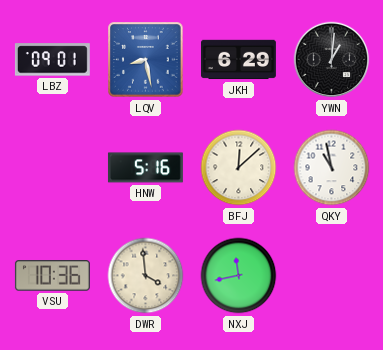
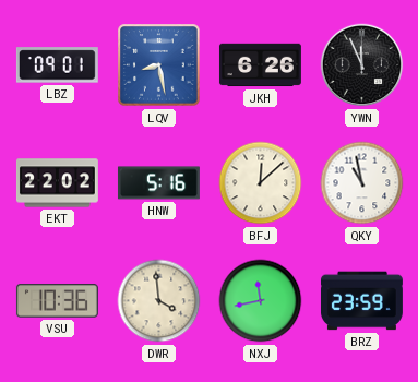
JKH: 6:29 -> 6:26
YWN: 1:01 -> 11:56
EKT: none -> 22:02
BRZ: none -> 23:59
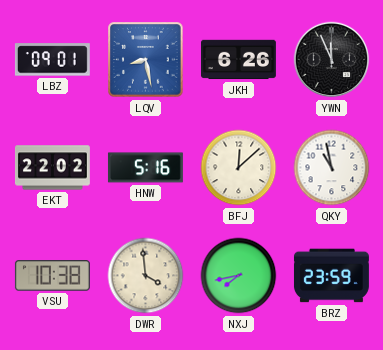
VSU: 10:36 -> 10:38
NXJ: 11:43 -> 7:43
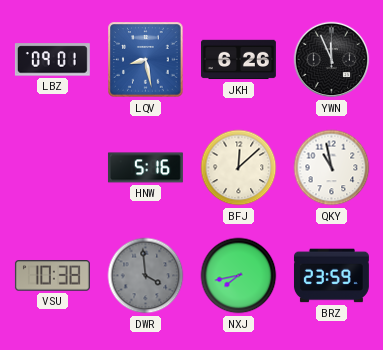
EKT: 22:02 -> none
DWR dial: cream -> grey
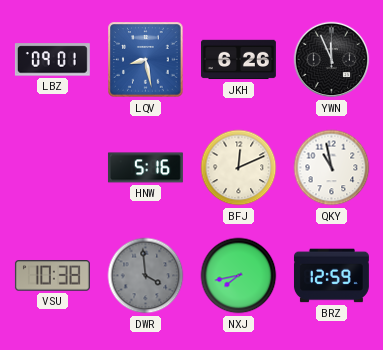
BFJ: 12:08 -> 12:11
BRZ: 23:59 -> 12:59
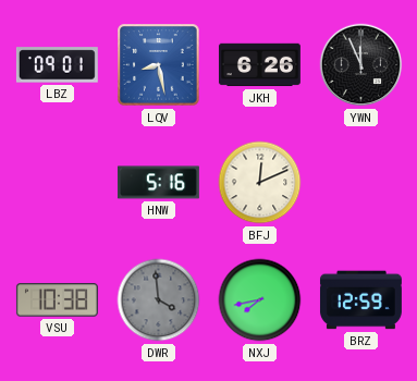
QKY: 10:58 -> none
